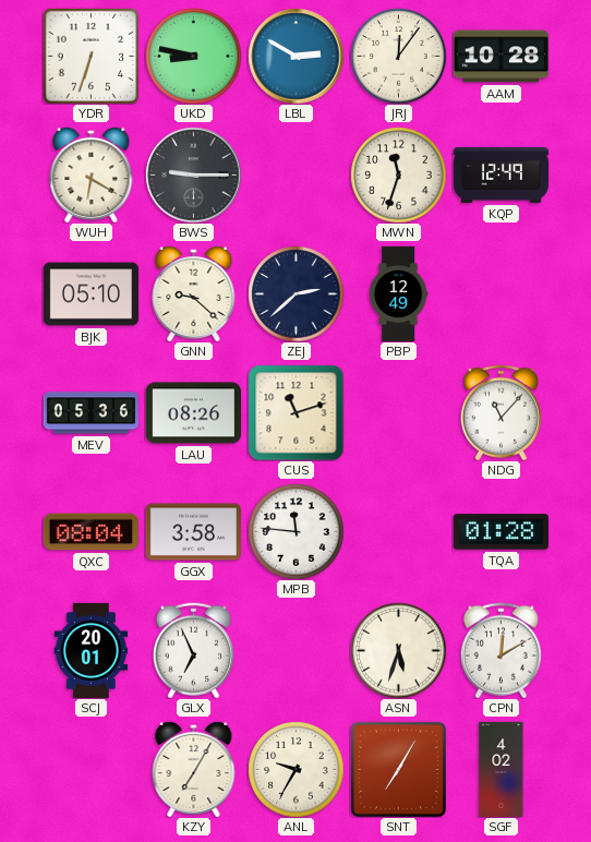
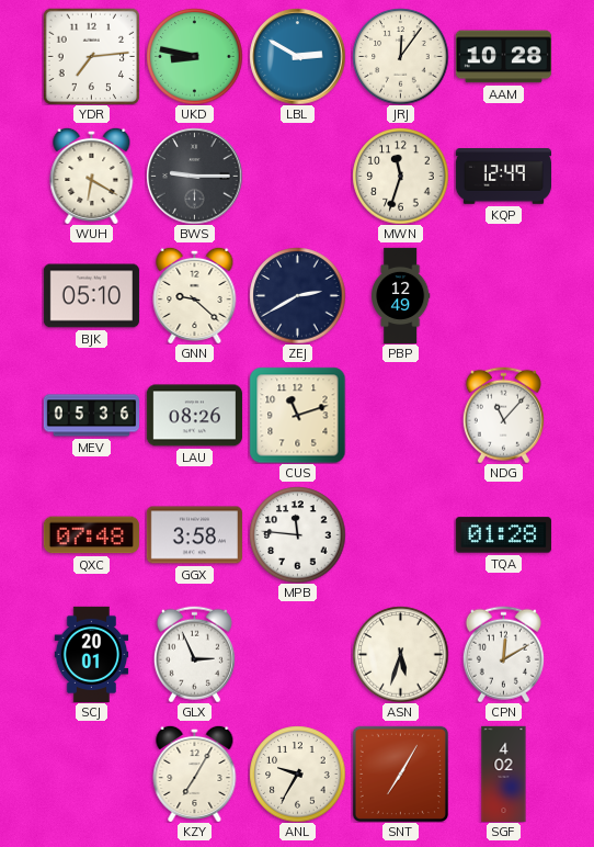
YDR: 6:33 -> 7:14
ZEJ: 2:38 -> 2:40
QXC: 08:04 -> 07:48
GLX: 6:56 -> 2:56
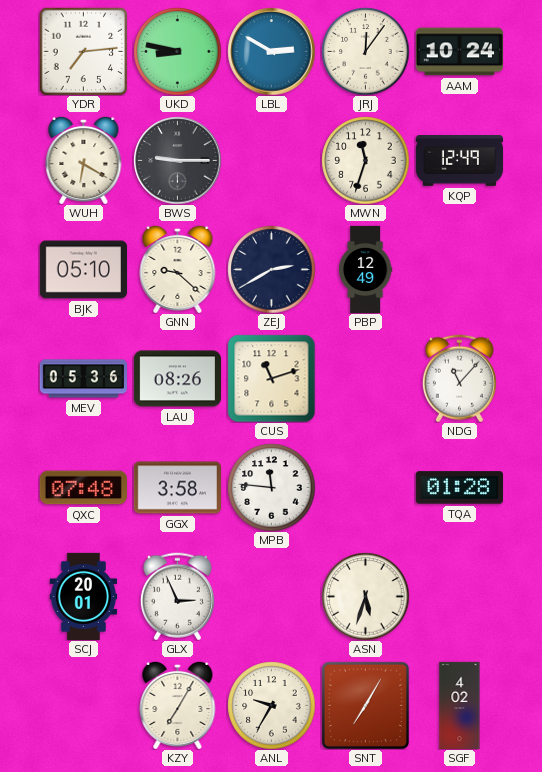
AAM: 10:28 -> 10:24
CPN: 12:10 -> none
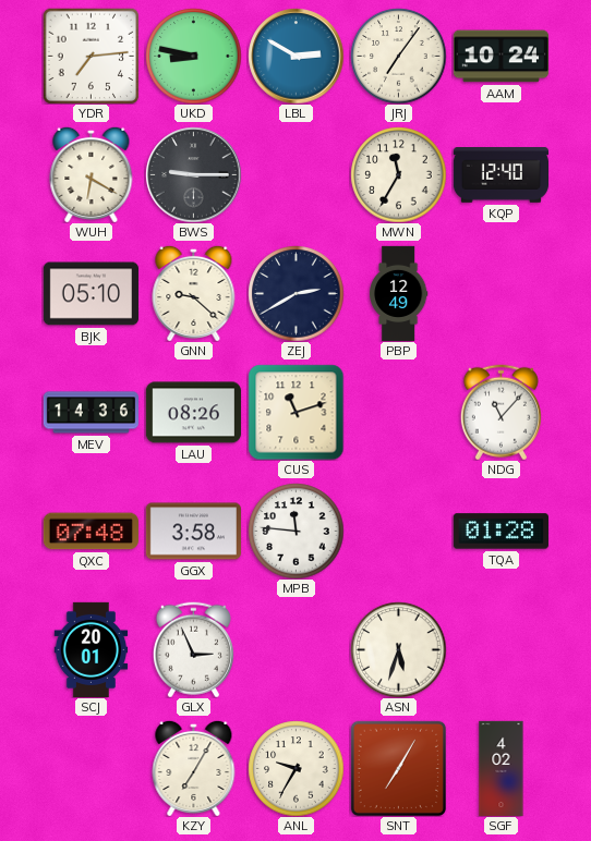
JRJ: 12:06 -> 7:06
MWN: 11:33 -> 11:35
KQP: 12:49 -> 12:40
MEV: 05:36 -> 14:36
